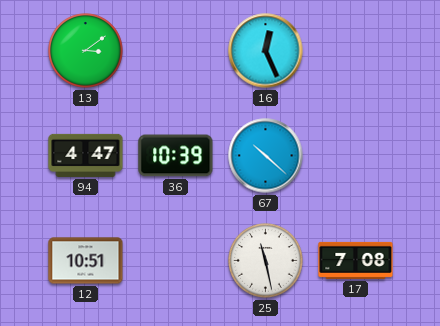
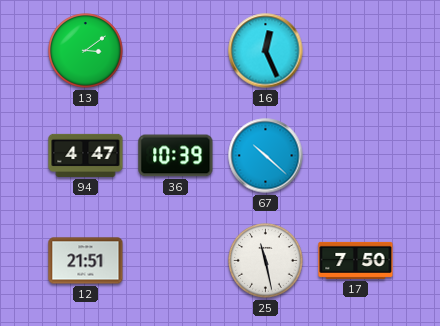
12: 10:51 -> 21:51
17: 7:08 -> 7:50
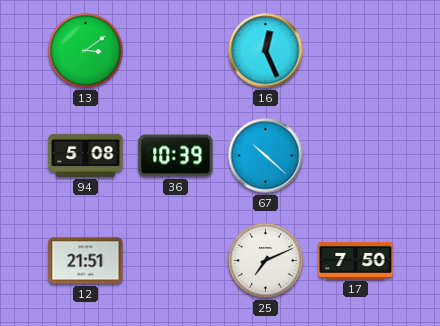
94: 4:47 -> 5:08
25: 11:28 -> 7:11
